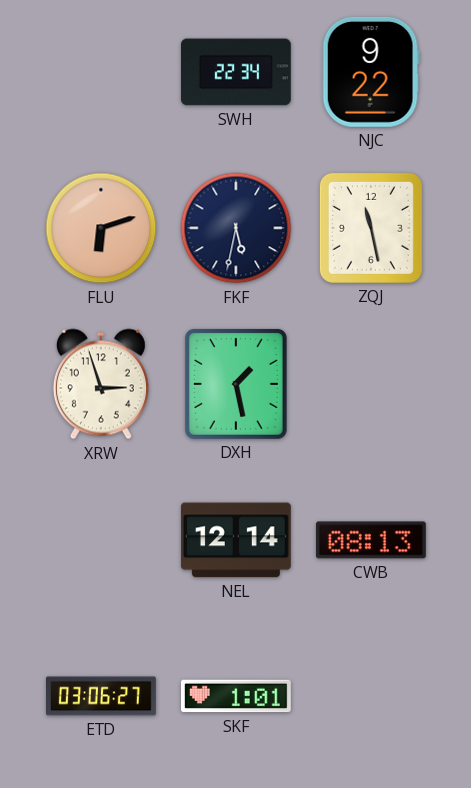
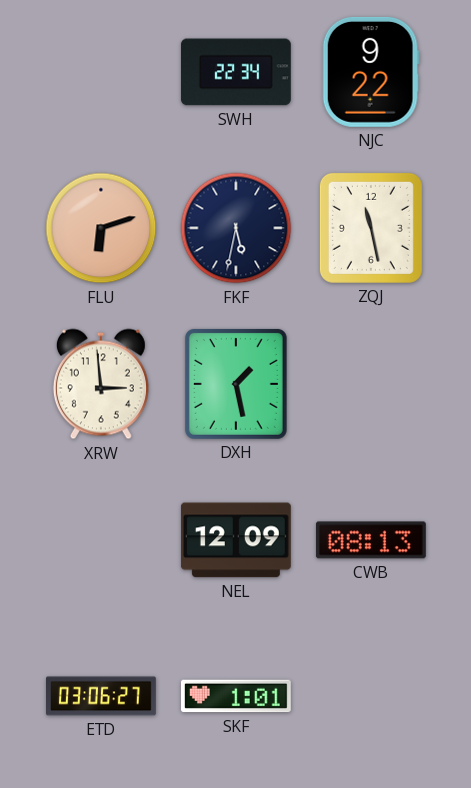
XRW: 2:57 -> 2:59
NEL: 12:14 -> 12:09
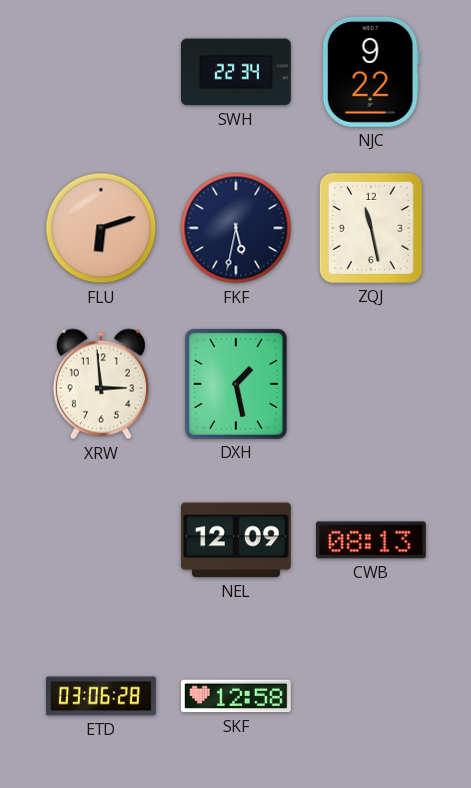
ETD: 03:06:27 -> 03:06:28
SKF: 1:01 -> 12:58
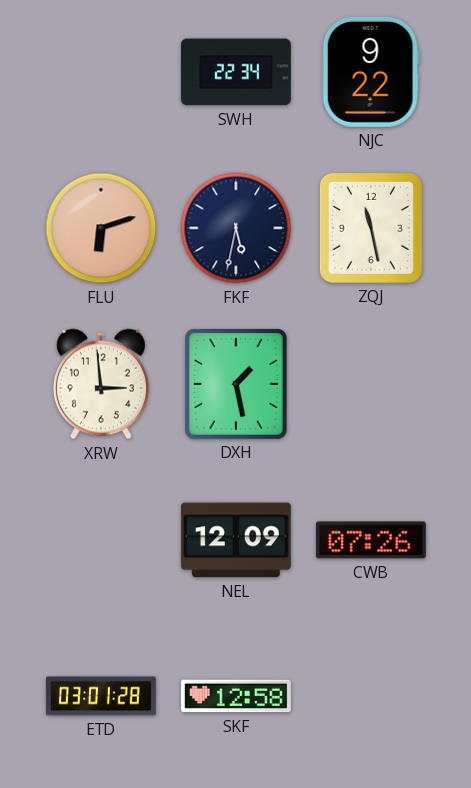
CWB: 08:13 -> 07:26
ETD: 03:06 -> 03:01
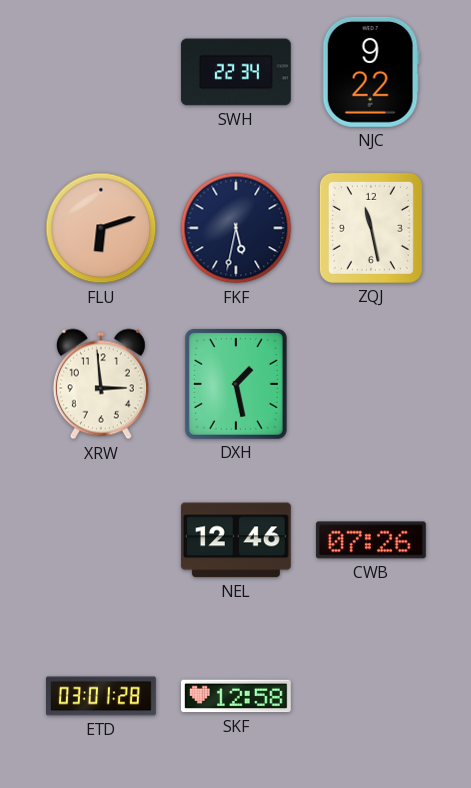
NEL: 12:09 -> 12:46
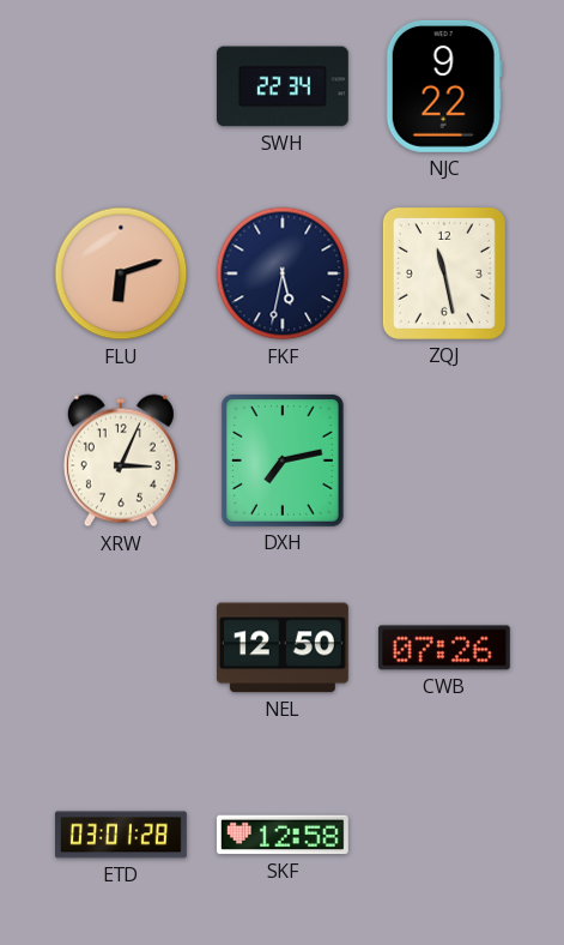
XRW: 2:59 -> 3:04
DXH: 1:28 -> 7:13
NEL: 12:46 -> 12:50
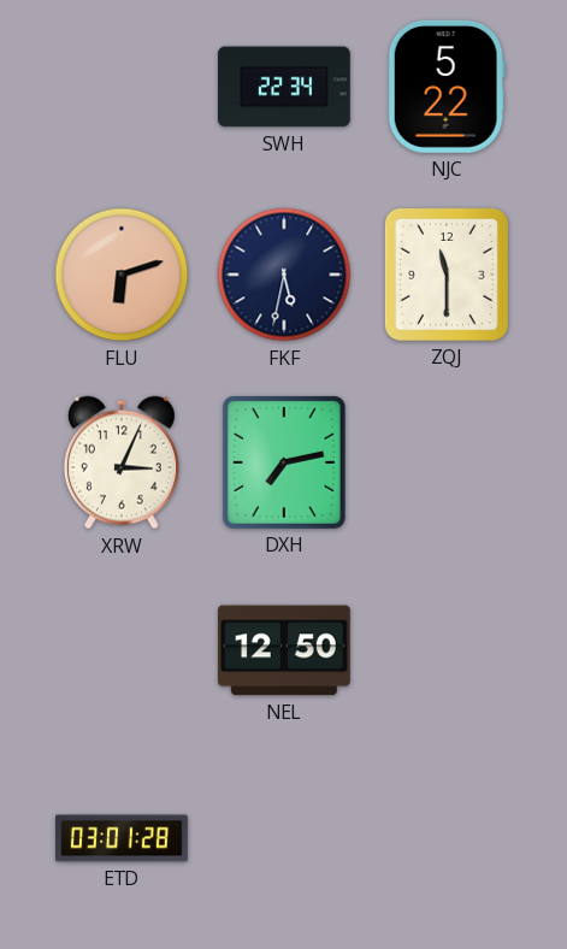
NJC: 9:22 -> 5:22
ZQJ: 11:28 -> 11:30
CWB: 07:26 -> none
SKF: 12:58 -> none
